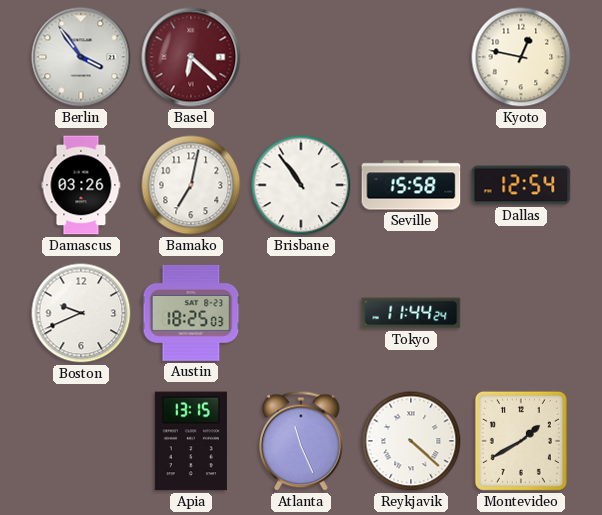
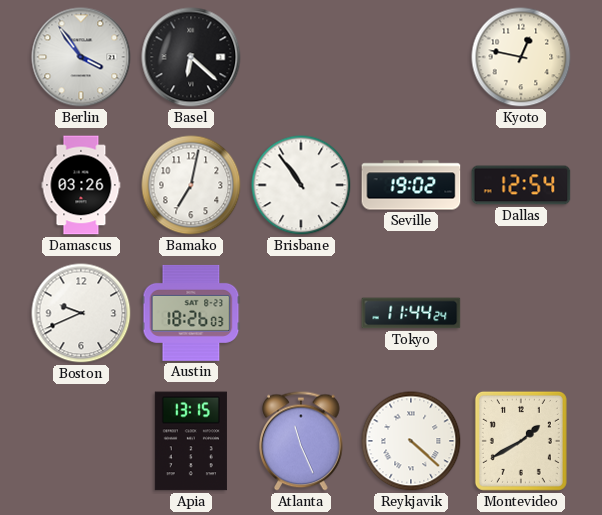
Basel dial: burgundy -> black
Seville: 15:58 -> 19:02
Austin: 18:25 -> 18:26
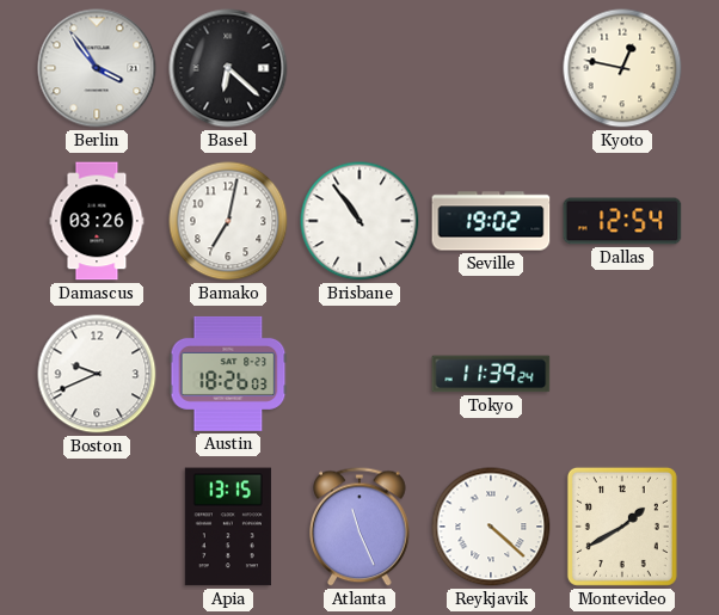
Tokyo: 11:44 -> 11:39
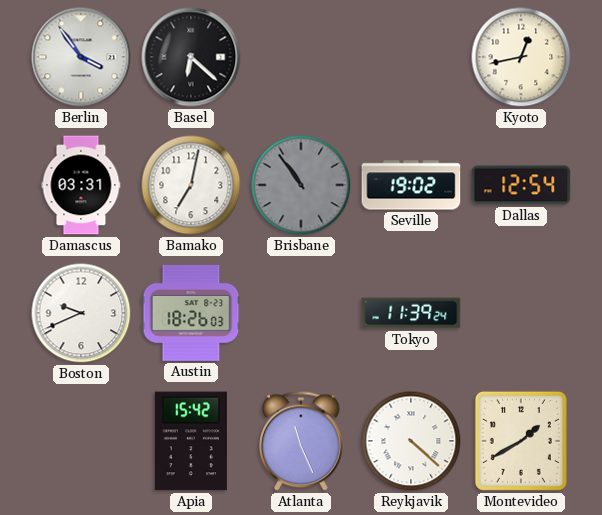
Kyoto: 12:47 -> 12:43
Damascus: 03:26 -> 03:31
Brisbane dial: white -> grey
Apia: 13:15 -> 15:42
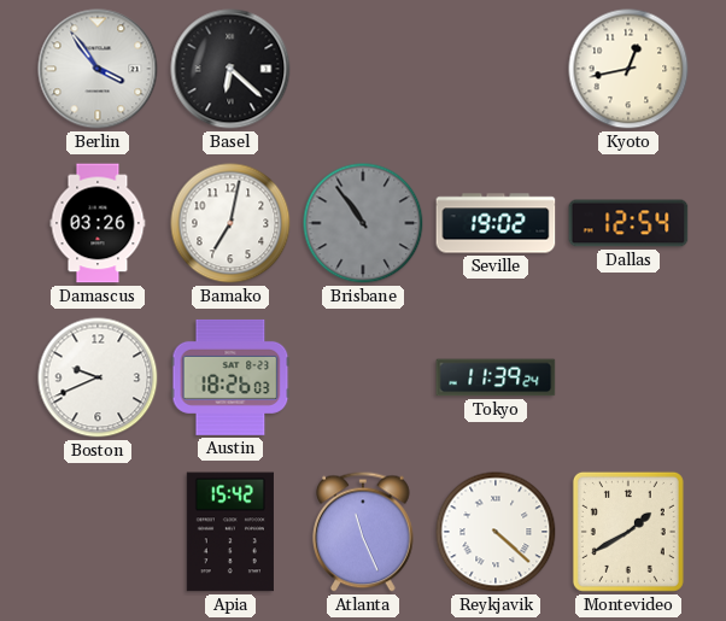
Damascus: 03:31 -> 03:26
